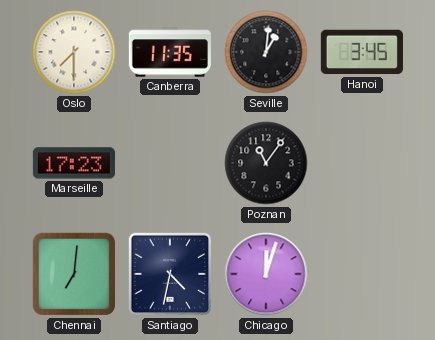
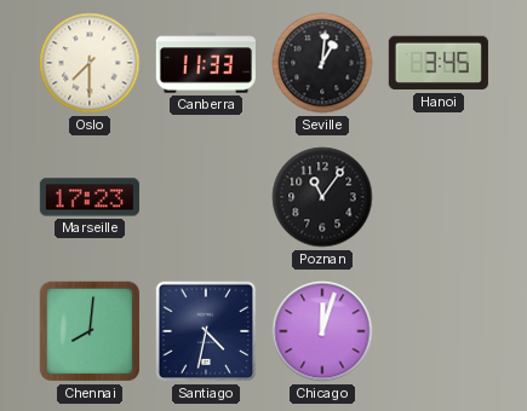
Canberra: 11:35 -> 11:33
Chennai: 7:01 -> 8:01
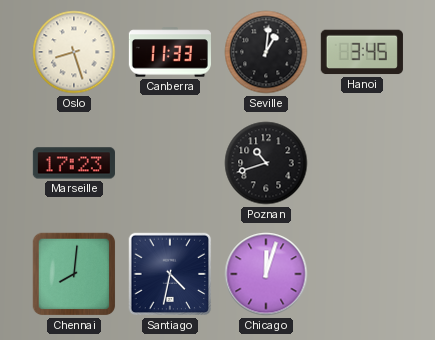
Oslo: 7:30 -> 8:27
Poznan: 11:06 -> 10:42
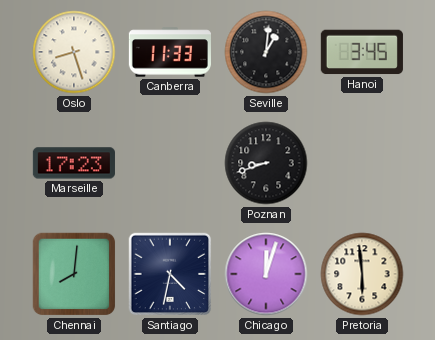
Poznan: 10:42 -> 8:42
Pretoria: none -> 5:59
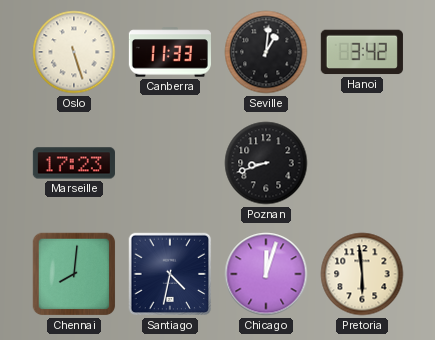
Oslo: 8:27 -> 5:27
Hanoi: 3:45 -> 3:42
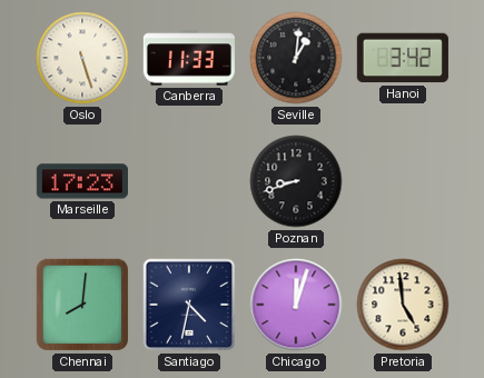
Pretoria: 5:59 -> 4:59
